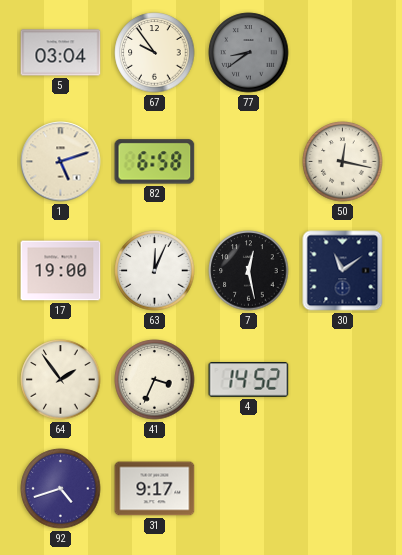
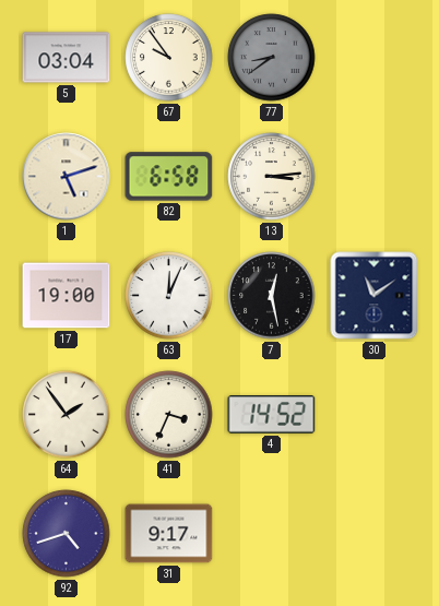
13: none -> 3:14
50: 12:17 -> none
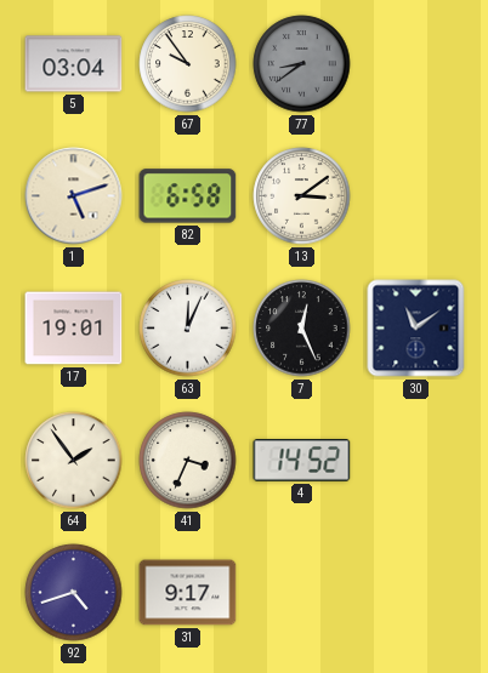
13: 3:14 -> 3:09
17: 19:00 -> 19:01
7: 12:28 -> 12:26
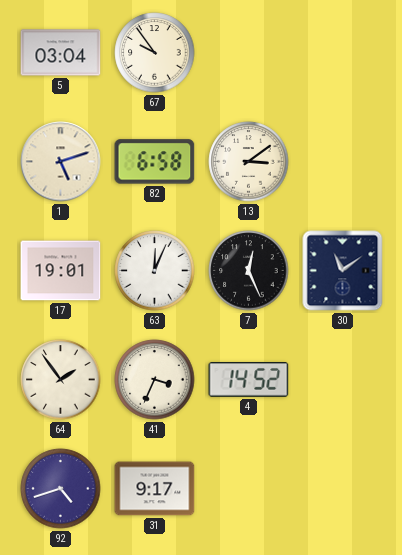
77: 8:39 -> none
